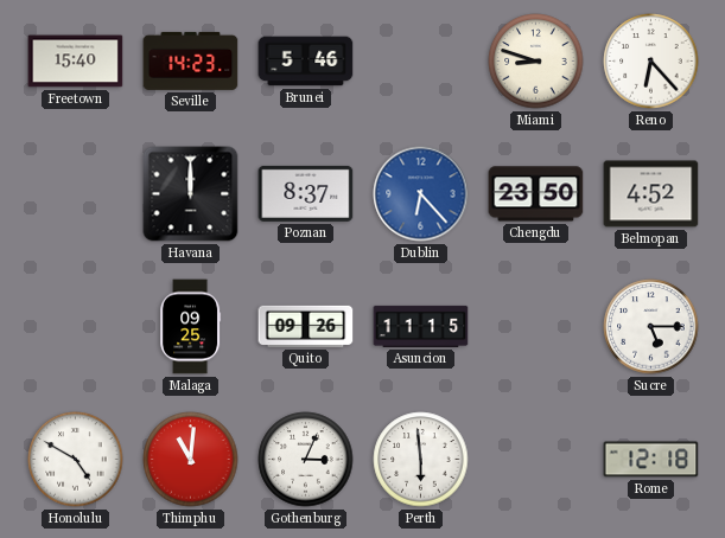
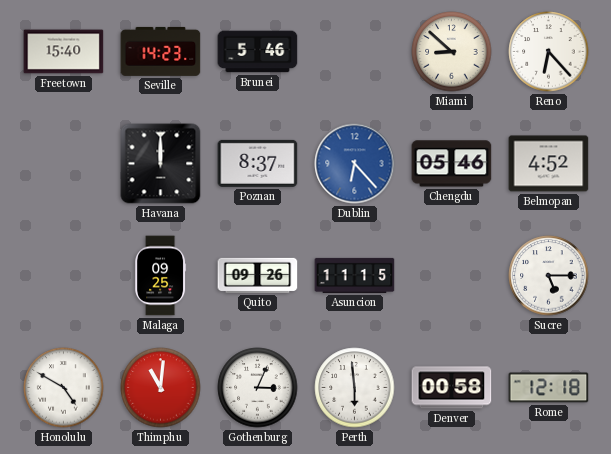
Miami: 8:48 -> 8:52
Chengdu: 23:50 -> 05:46
Denver: none -> 00:58
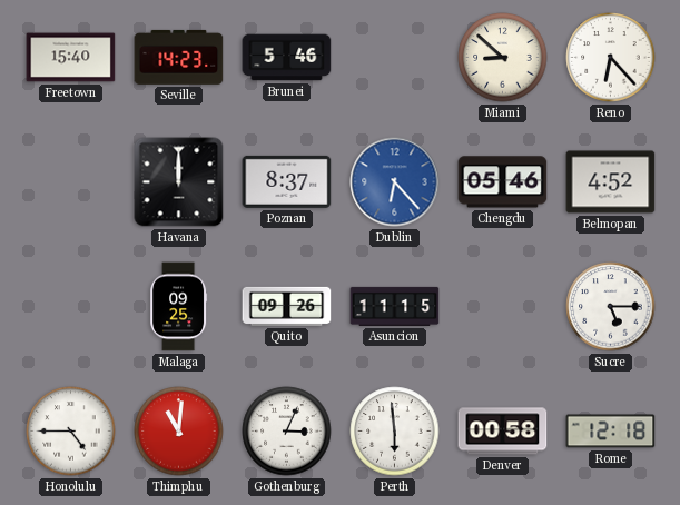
Honolulu: 4:50 -> 4:45
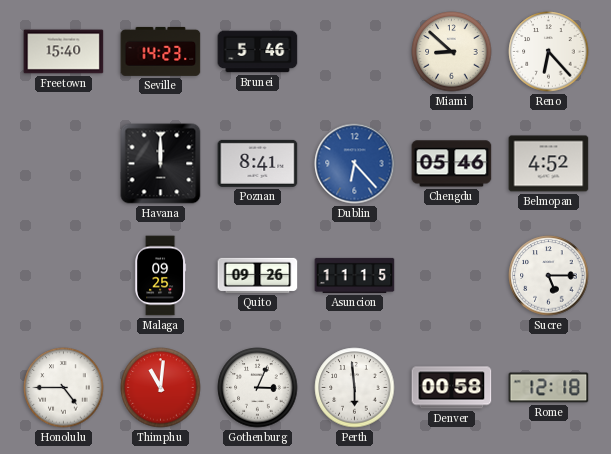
Poznan: 8:37 -> 8:41
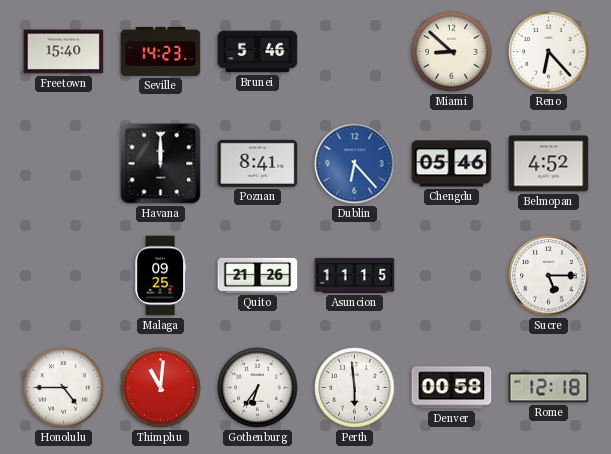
Quito: 09:26 -> 21:26
Gothenburg: 3:04 -> 6:36
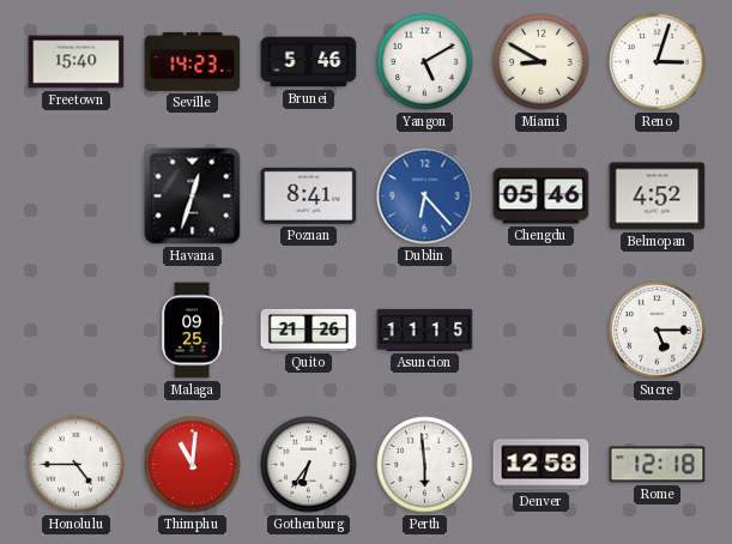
Yangon: none -> 5:10
Miami: 8:52 -> 8:50
Reno: 6:23 -> 3:03
Havana: 12:00 -> 12:33
Denver: 00:58 -> 12:58
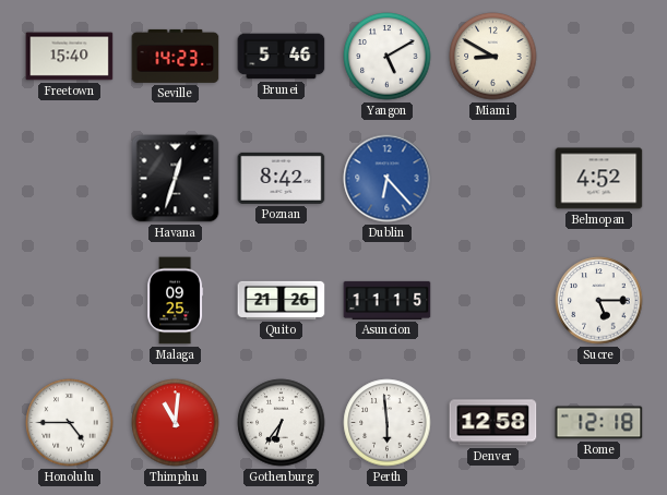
Reno: 3:03 -> none
Poznan: 8:41 -> 8:42
Chengdu: 05:46 -> none
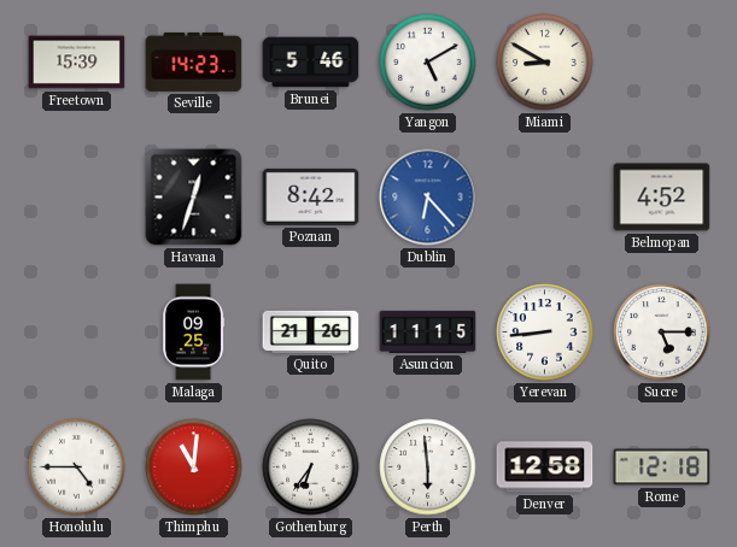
Freetown: 15:40 -> 15:39
Yerevan: none -> 8:44
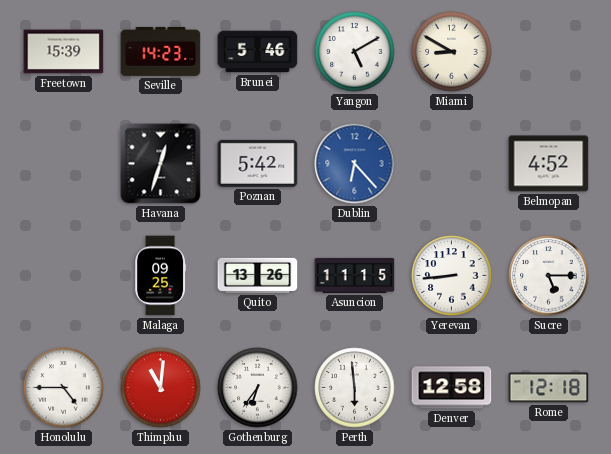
Poznan: 8:42 -> 5:42
Quito: 21:26 -> 13:26
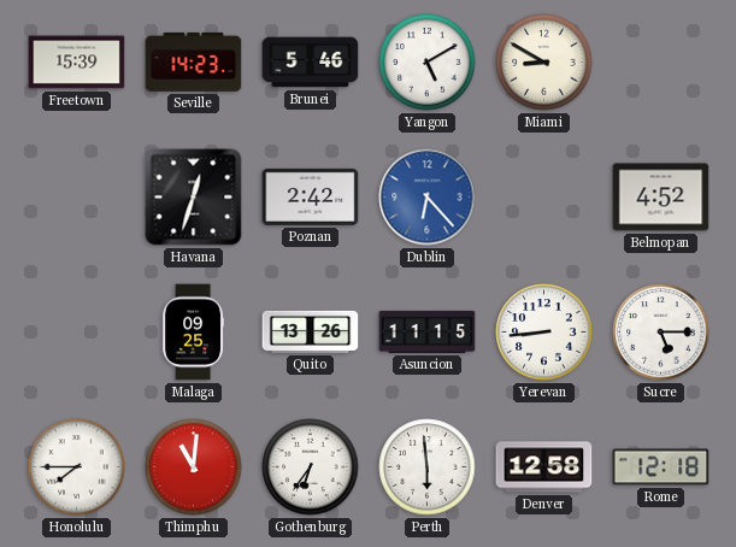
Poznan: 5:42 -> 2:42
Honolulu: 4:45 -> 7:45
